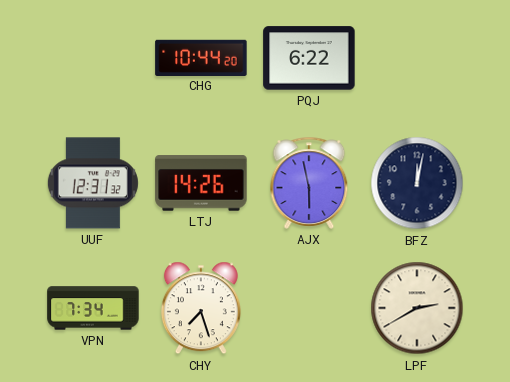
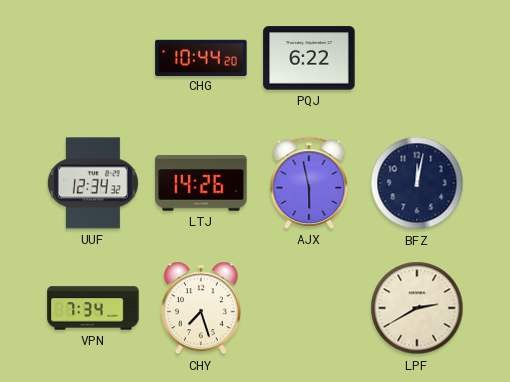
UUF: 12:31 -> 12:34
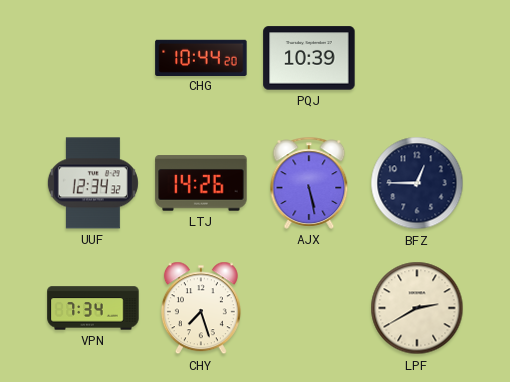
PQJ: 6:22 -> 10:39
AJX: 5:58 -> 5:28
BFZ: 12:02 -> 12:45
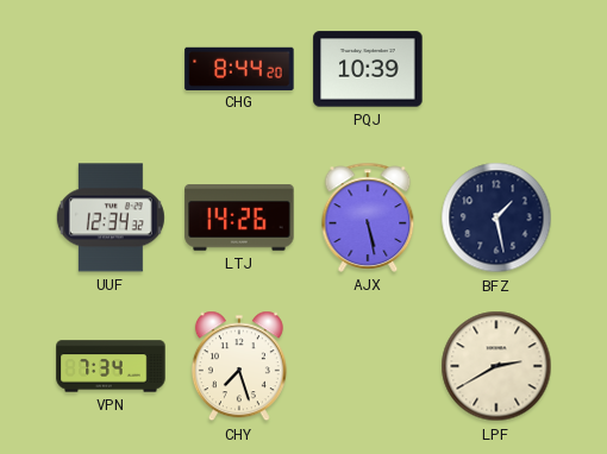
CHG: 10:44 -> 8:44
BFZ: 12:45 -> 1:28
